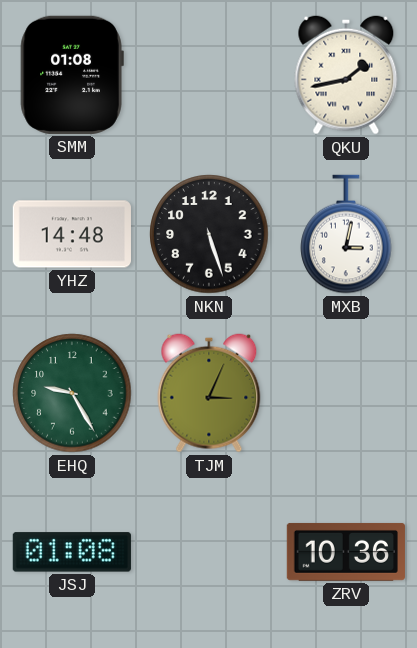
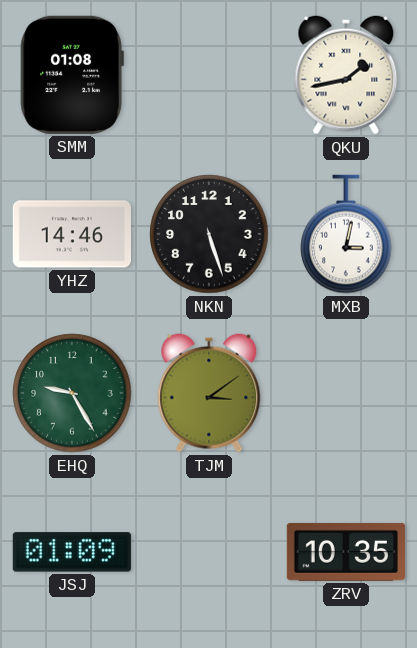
YHZ: 14:48 -> 14:46
TJM: 3:04 -> 3:09
JSJ: 01:08 -> 01:09
ZRV: 10:36 -> 10:35
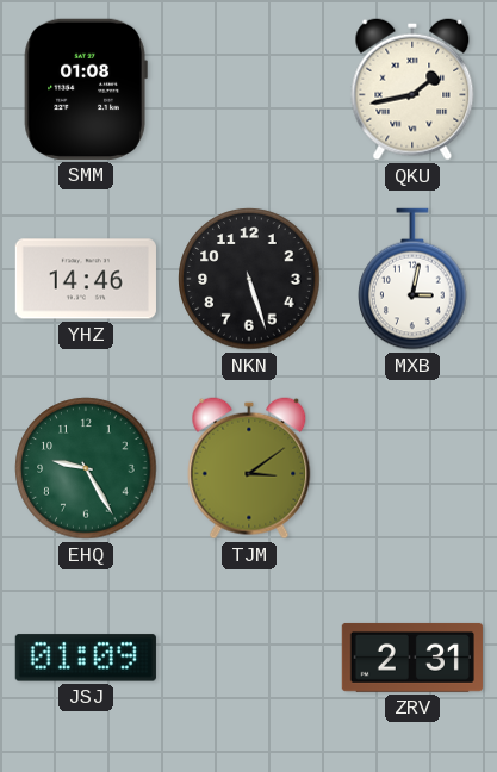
ZRV: 10:35 -> 2:31
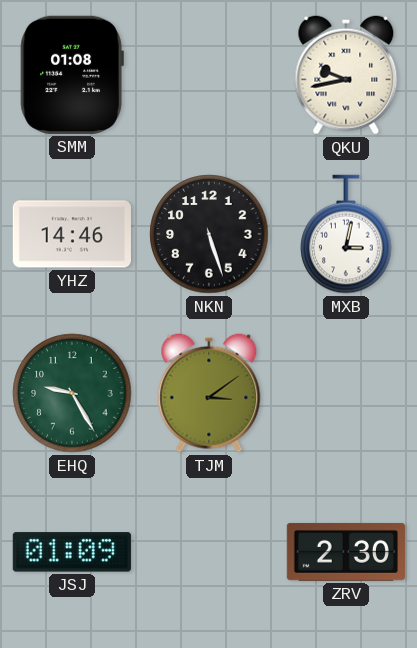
QKU: 1:43 -> 9:43
ZRV: 2:31 -> 2:30
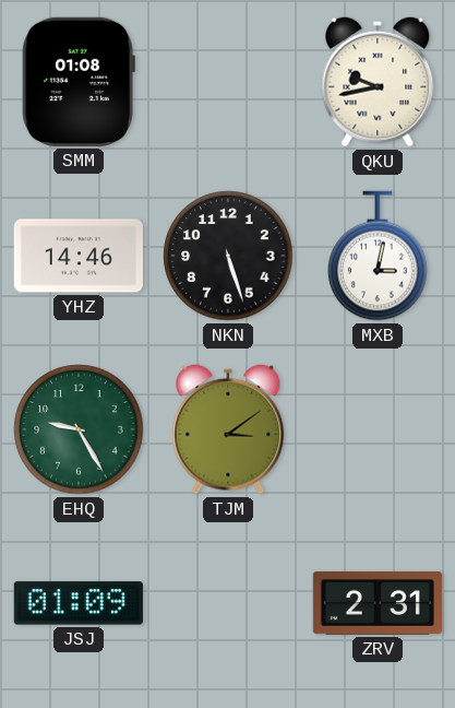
ZRV: 2:30 -> 2:31
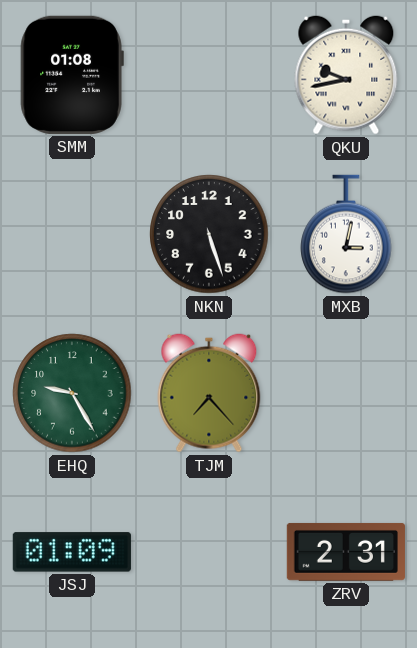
YHZ: 14:46 -> none
TJM: 3:09 -> 7:23
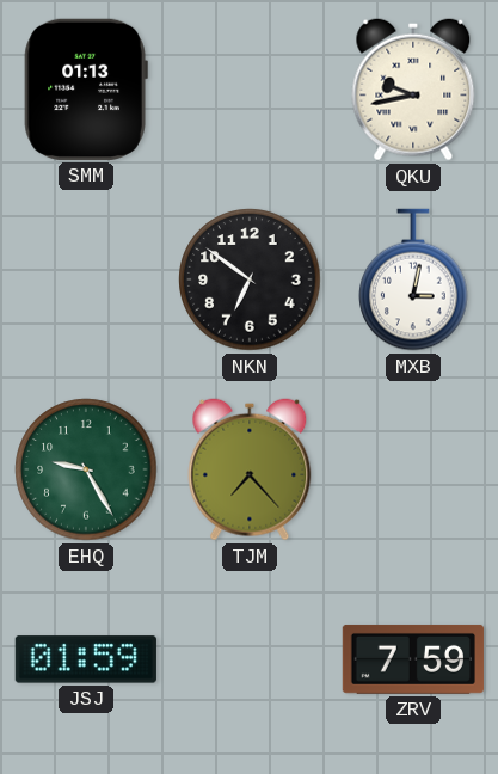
SMM: 01:08 -> 01:13
NKN: 5:27 -> 6:51
JSJ: 01:09 -> 01:59
ZRV: 2:31 -> 7:59
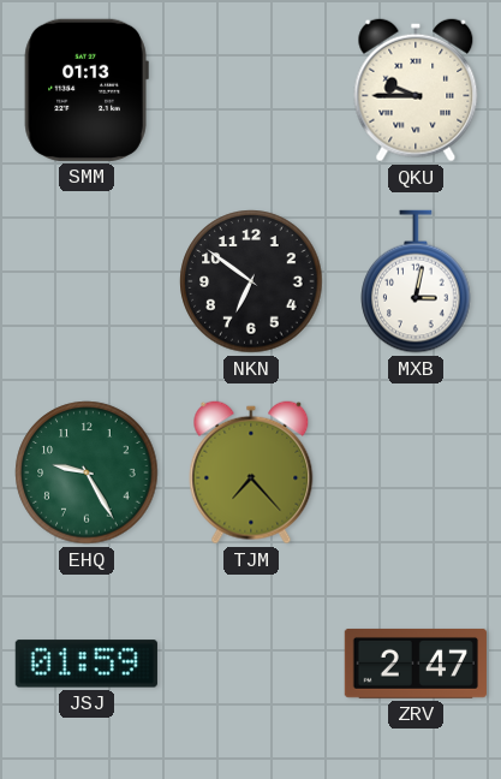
QKU: 9:43 -> 9:45
ZRV: 7:59 -> 2:47
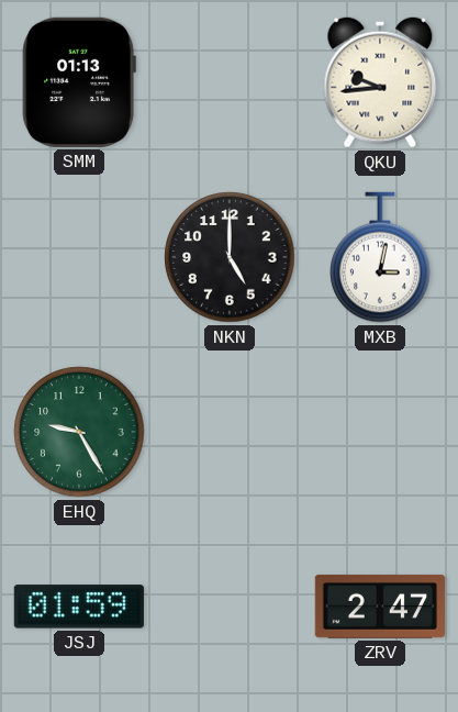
QKU: 9:45 -> 9:44
NKN: 6:51 -> 5:00
TJM: 7:23 -> none
